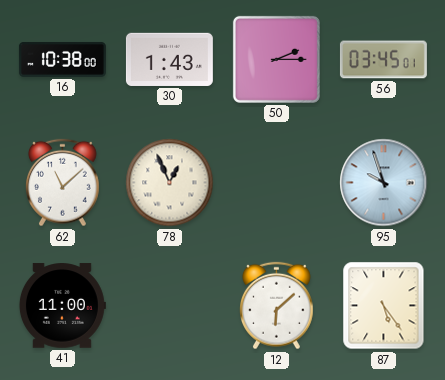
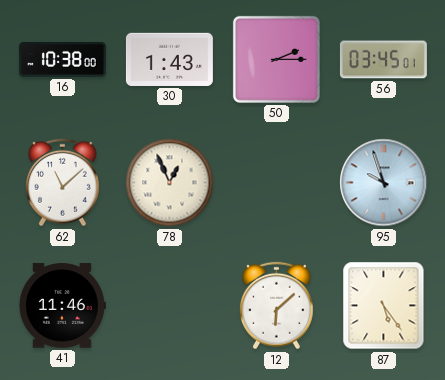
41: 11:00 -> 11:46
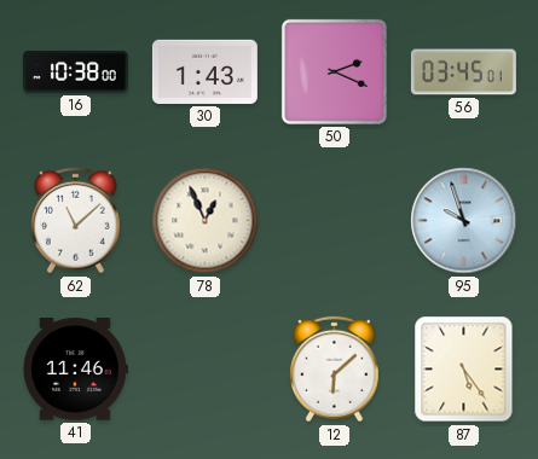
50: 2:15 -> 2:19
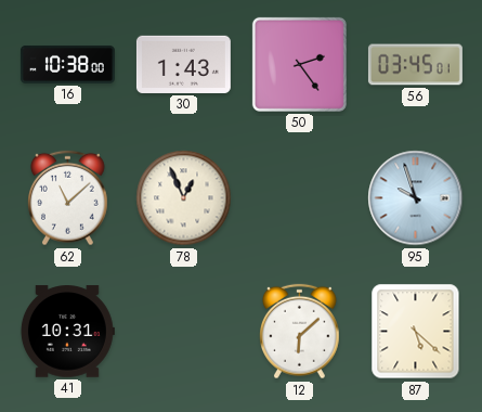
50: 2:19 -> 2:24
41: 11:46 -> 10:31
87: 5:24 -> 5:22
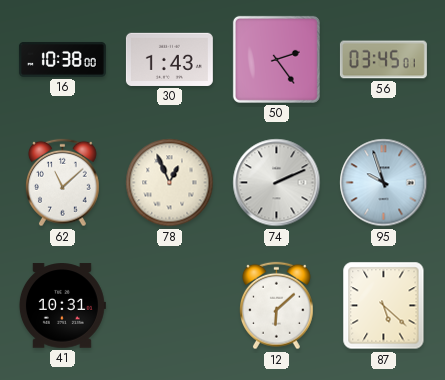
74: none -> 2:11
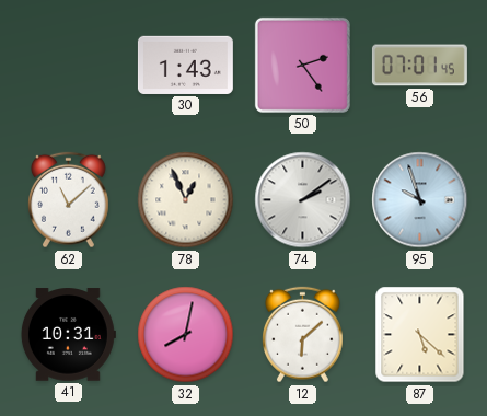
16: 10:38 -> none
56: 03:45 -> 07:01
74: 2:11 -> 2:09
32: none -> 8:02
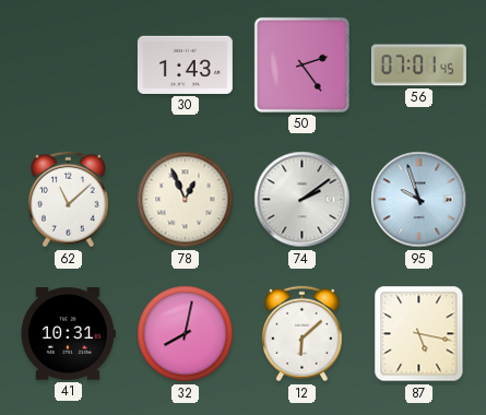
87: 5:22 -> 5:17
